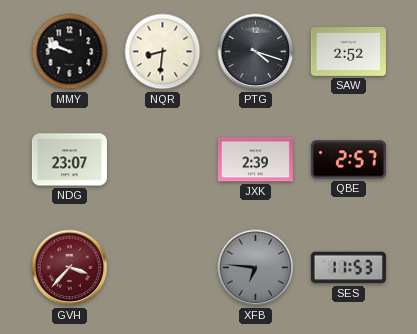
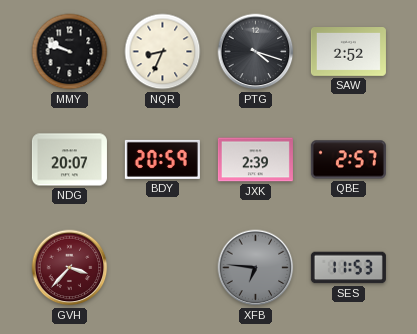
NQR: 8:31 -> 8:34
NDG: 23:07 -> 20:07
BDY: none -> 20:59
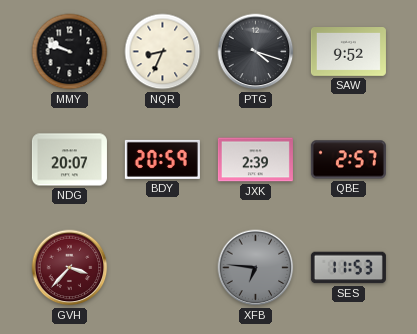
SAW: 2:52 -> 9:52
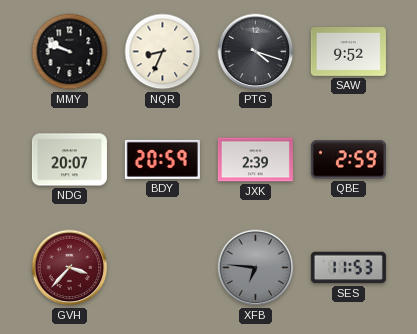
QBE: 2:57 -> 2:59
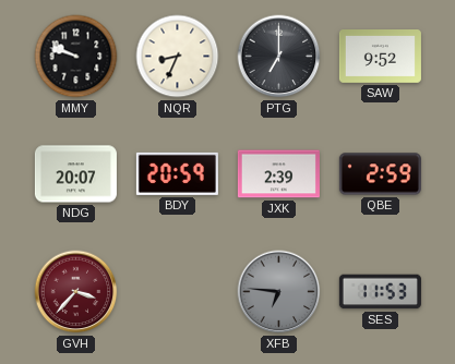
PTG: 4:18 -> 7:00
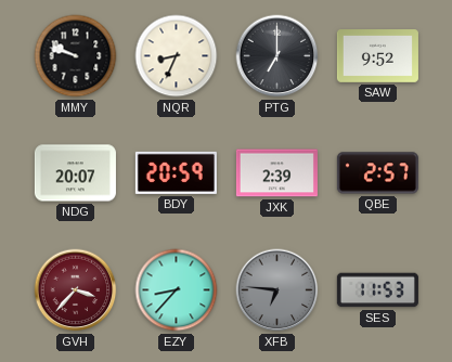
QBE: 2:59 -> 2:57
EZY: none -> 8:37
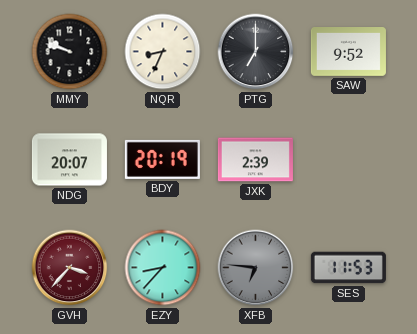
BDY: 20:59 -> 20:19
QBE: 2:57 -> none
